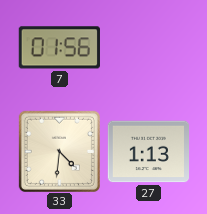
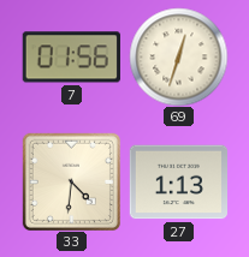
69: none -> 12:33
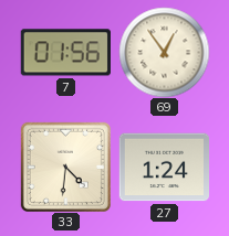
69: 12:33 -> 12:54
27: 1:13 -> 1:24
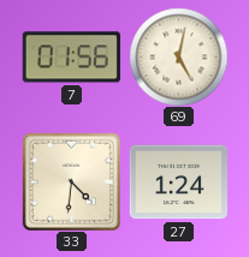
69: 12:54 -> 5:02
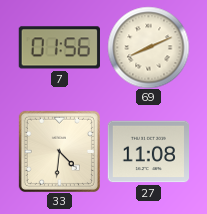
69: 5:02 -> 8:11
27: 1:24 -> 11:08
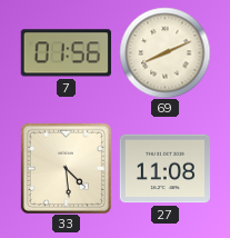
33: 4:31 -> 4:29
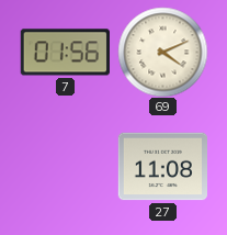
69: 8:11 -> 4:11
33: 4:29 -> none
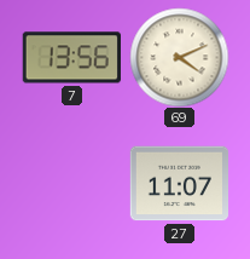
7: 01:56 -> 13:56
27: 11:08 -> 11:07
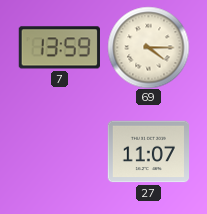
7: 13:56 -> 13:59
69: 4:11 -> 4:15
